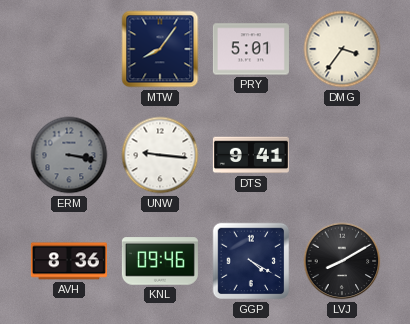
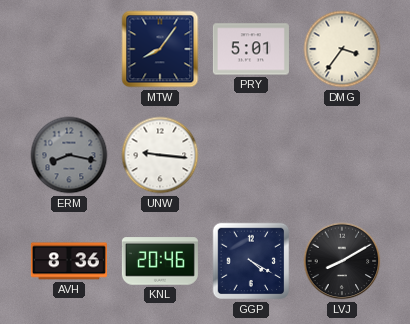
ERM: 3:17 -> 8:17
DTS: 9:41 -> none
KNL: 09:46 -> 20:46
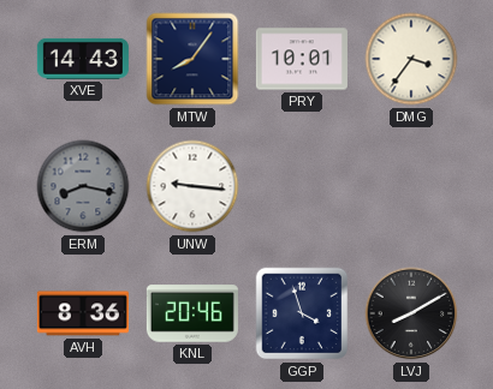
XVE: none -> 14:43
PRY: 5:01 -> 10:01
GGP: 4:20 -> 3:57
